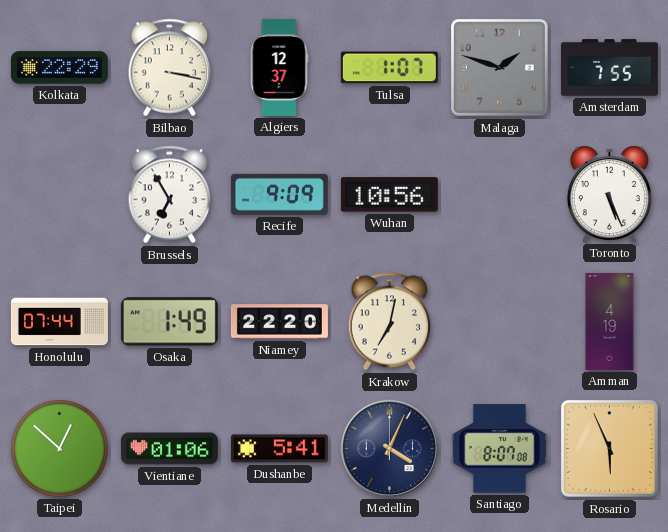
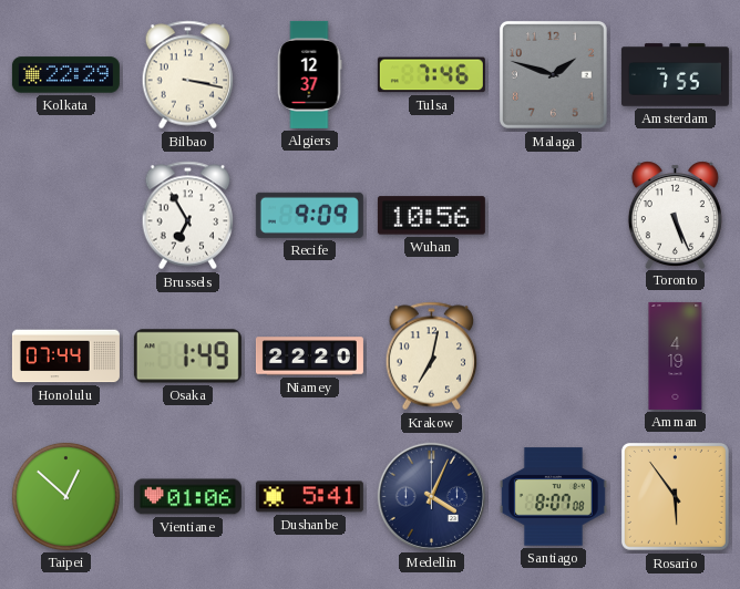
Tulsa: 1:07 -> 7:46
Rosario: 5:56 -> 5:54
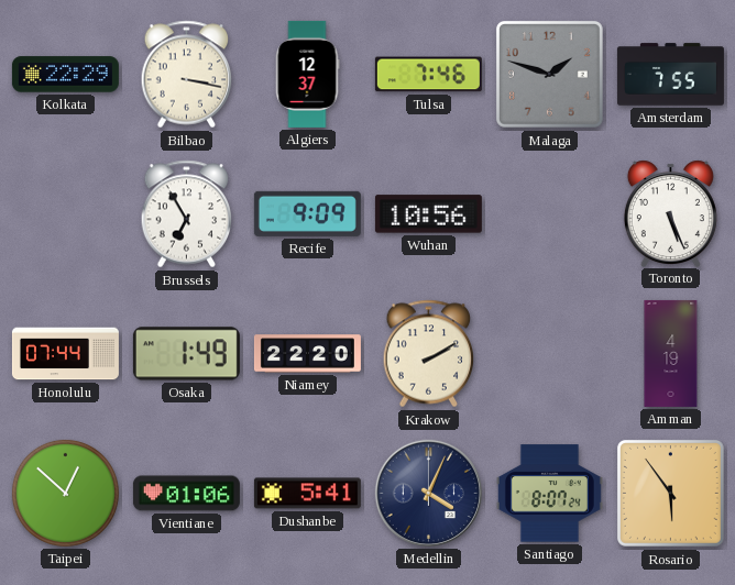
Krakow: 7:02 -> 2:10
Santiago: 8:07:08 -> 8:07:24
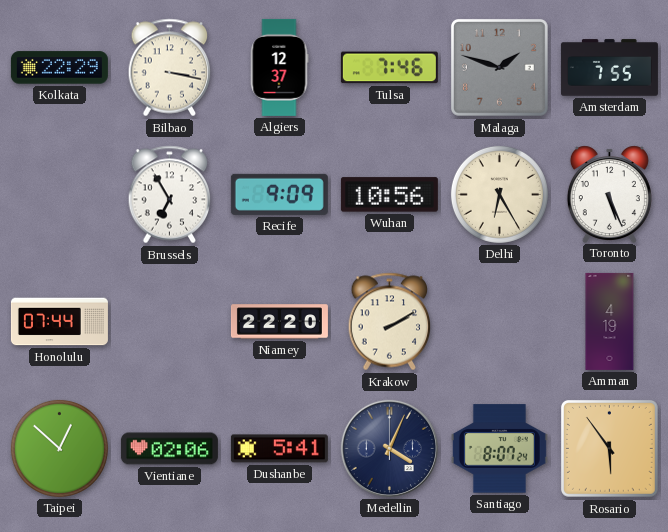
Delhi: none -> 6:25
Osaka: 1:49 -> none
Vientiane: 01:06 -> 02:06
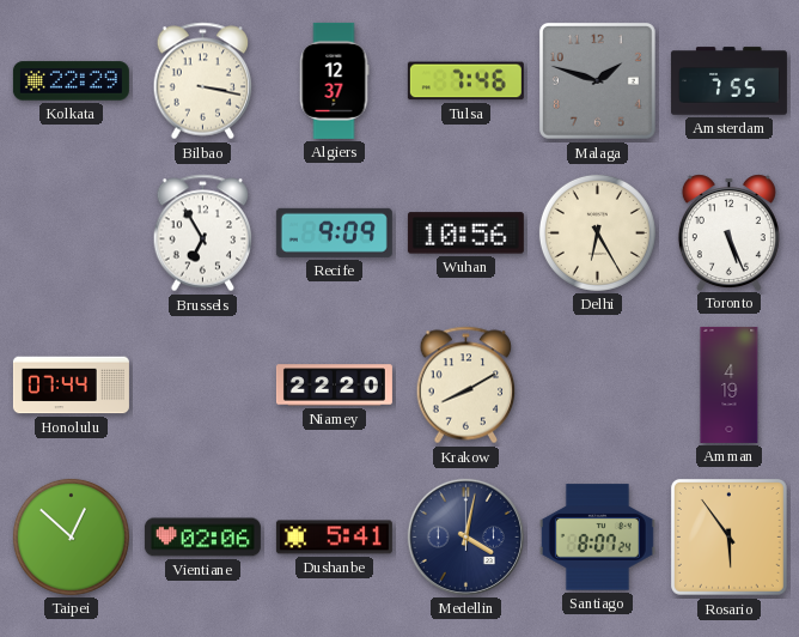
Krakow: 2:10 -> 8:10
Medellin: 4:04 -> 4:02
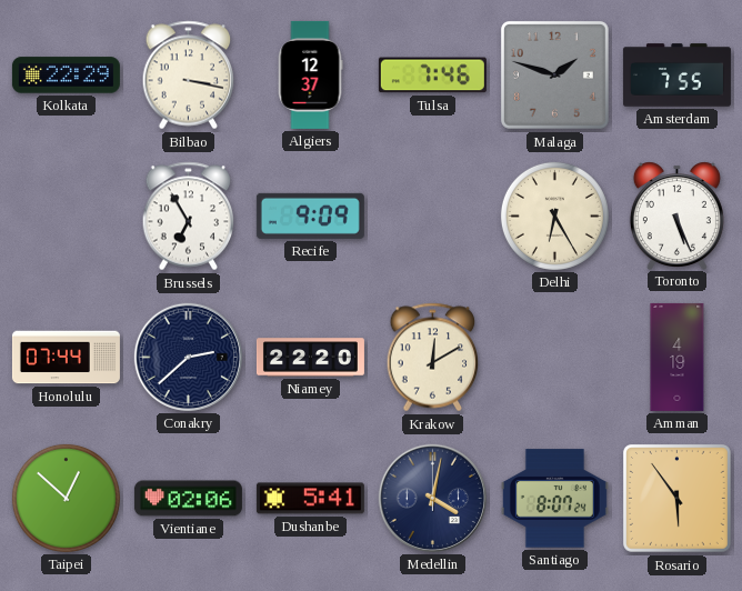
Wuhan: 10:56 -> none
Conakry: none -> 2:38
Krakow: 8:10 -> 12:10
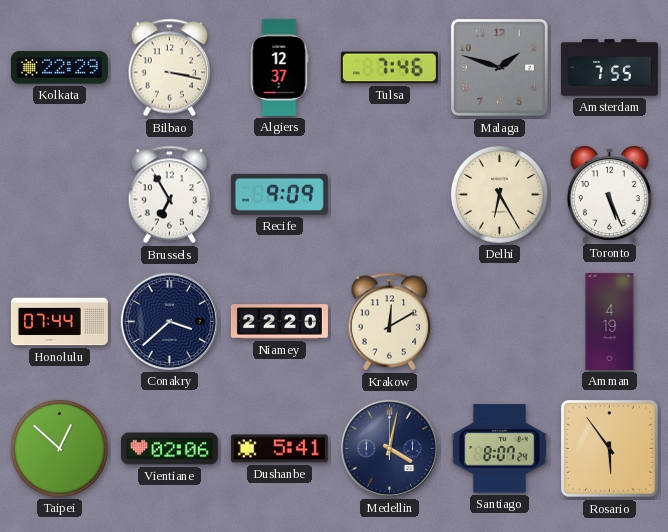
Conakry: 2:38 -> 3:38
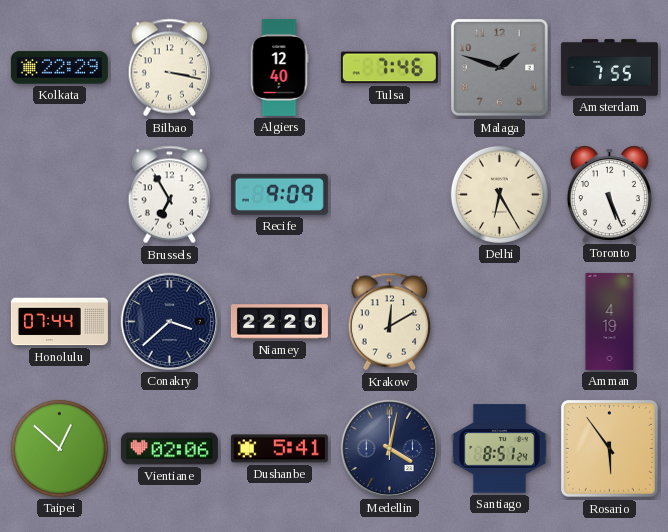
Algiers: 12:37 -> 12:40
Santiago: 8:07 -> 8:51
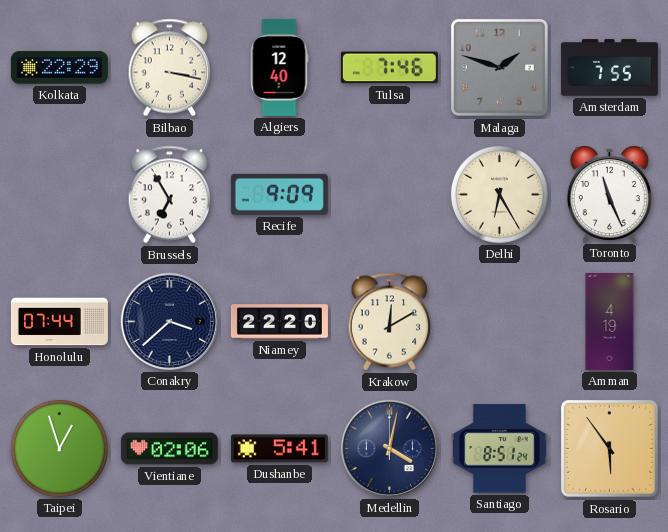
Toronto: 5:26 -> 11:26
Taipei: 12:52 -> 12:57
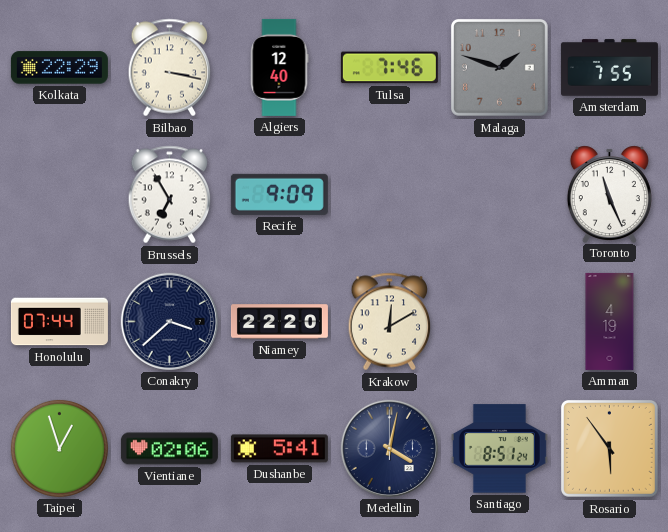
Delhi: 6:25 -> none
